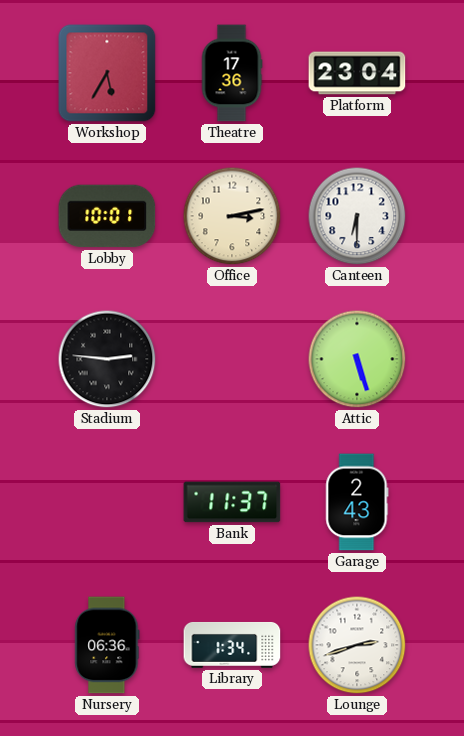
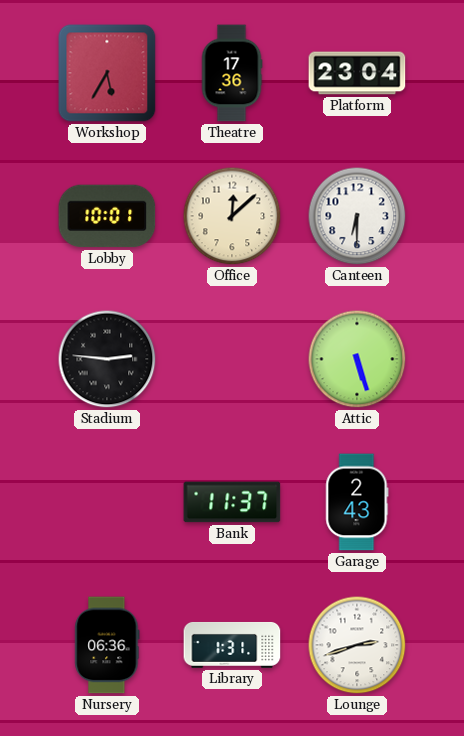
Office: 3:13 -> 12:08
Library: 1:34 -> 1:31
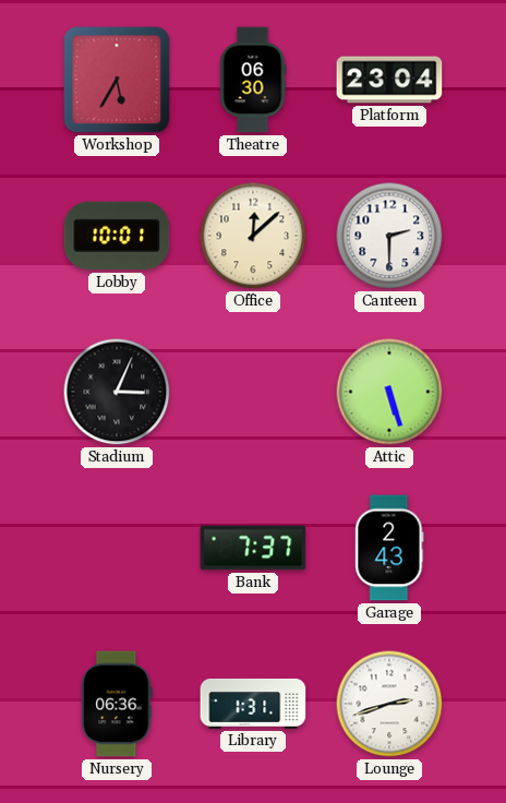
Theatre: 17:36 -> 06:30
Canteen: 6:30 -> 2:30
Stadium: 2:46 -> 3:04
Bank: 11:37 -> 7:37
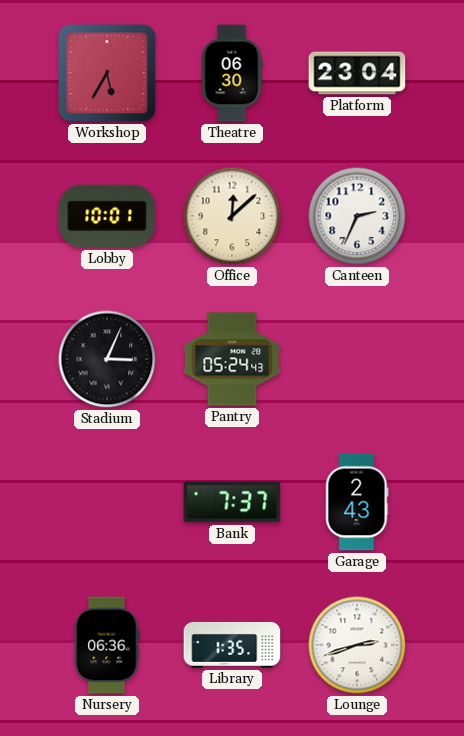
Canteen: 2:30 -> 2:34
Pantry: none -> 05:24
Attic: 5:27 -> none
Library: 1:31 -> 1:35
